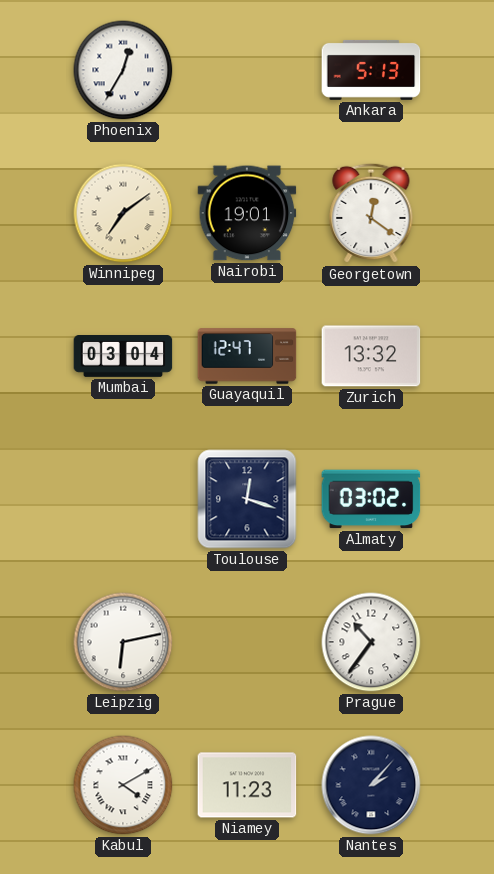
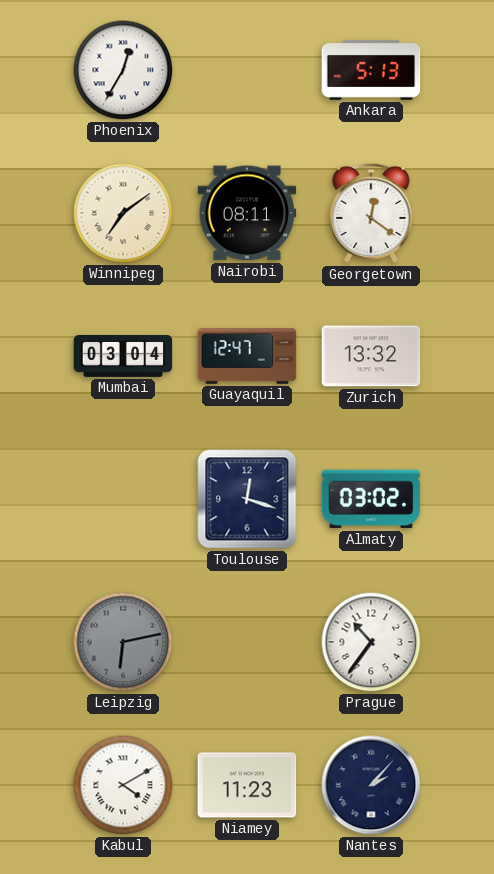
Nairobi: 19:01 -> 08:11
Leipzig dial: white -> grey
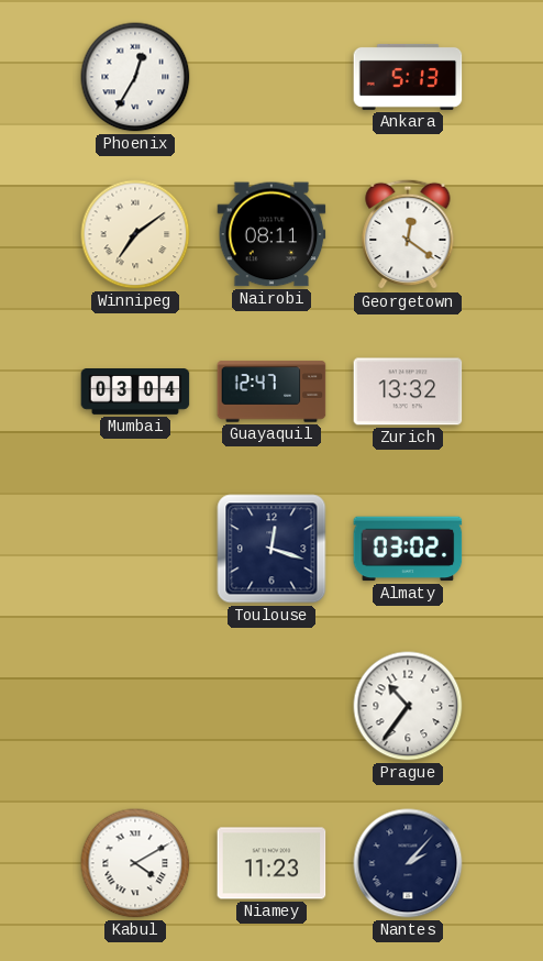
Leipzig: 6:13 -> none
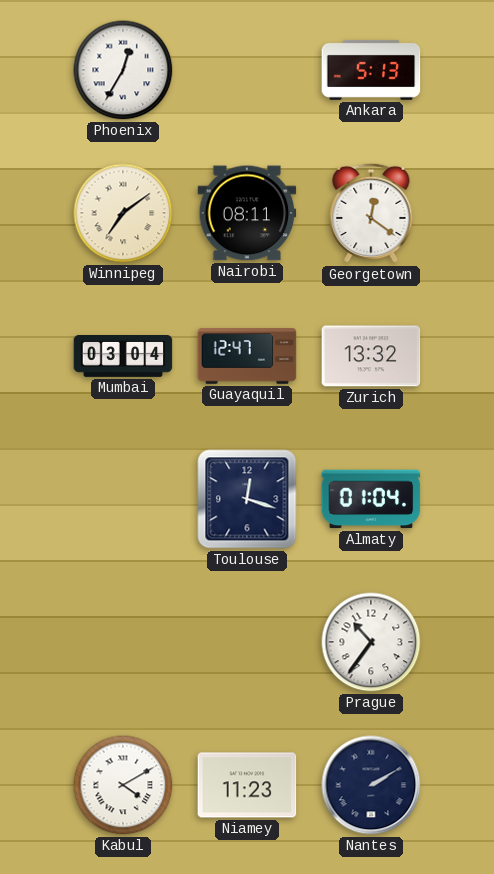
Almaty: 03:02 -> 01:04
Nantes: 2:07 -> 2:10
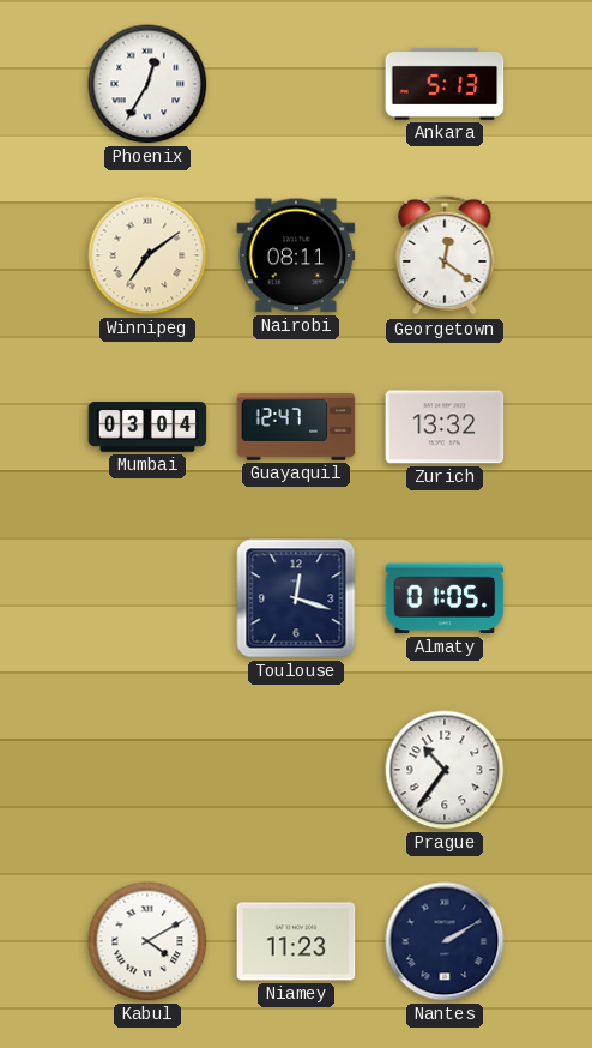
Almaty: 01:04 -> 01:05
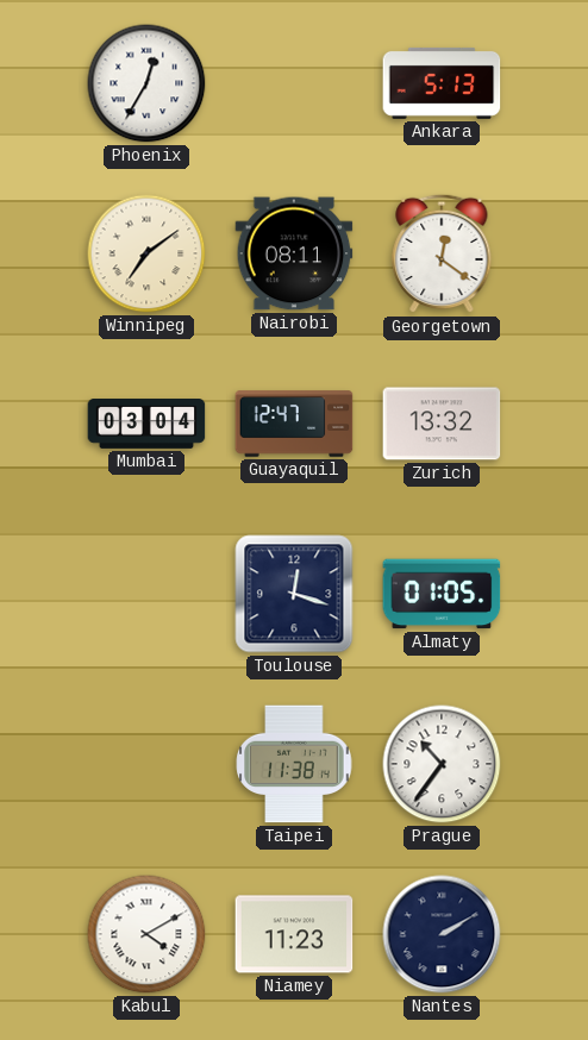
Taipei: none -> 11:38
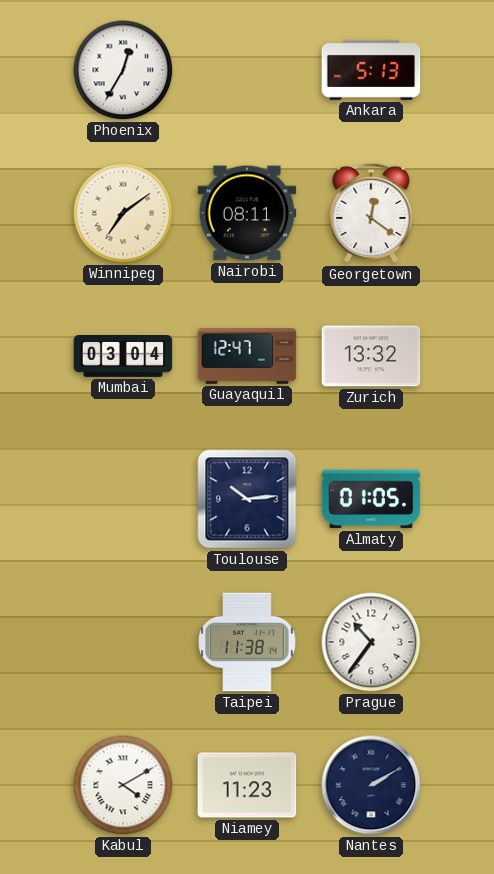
Toulouse: 12:18 -> 10:14
